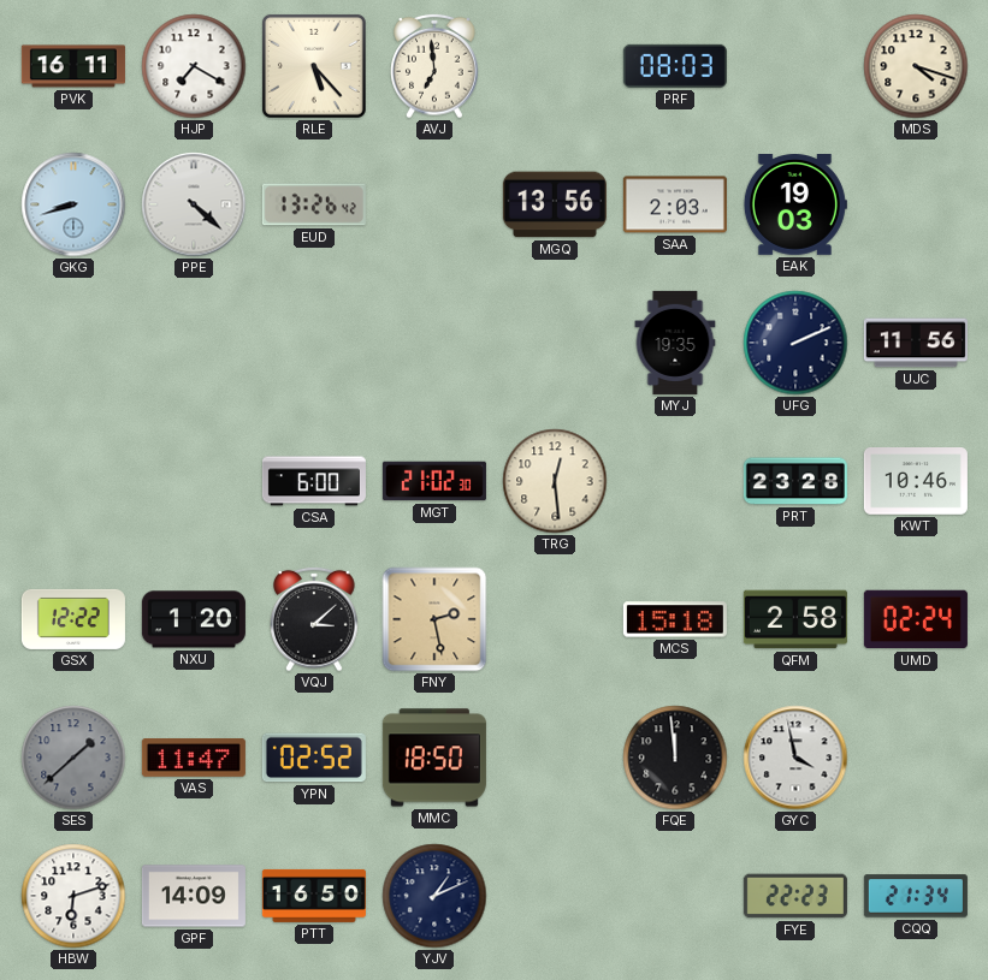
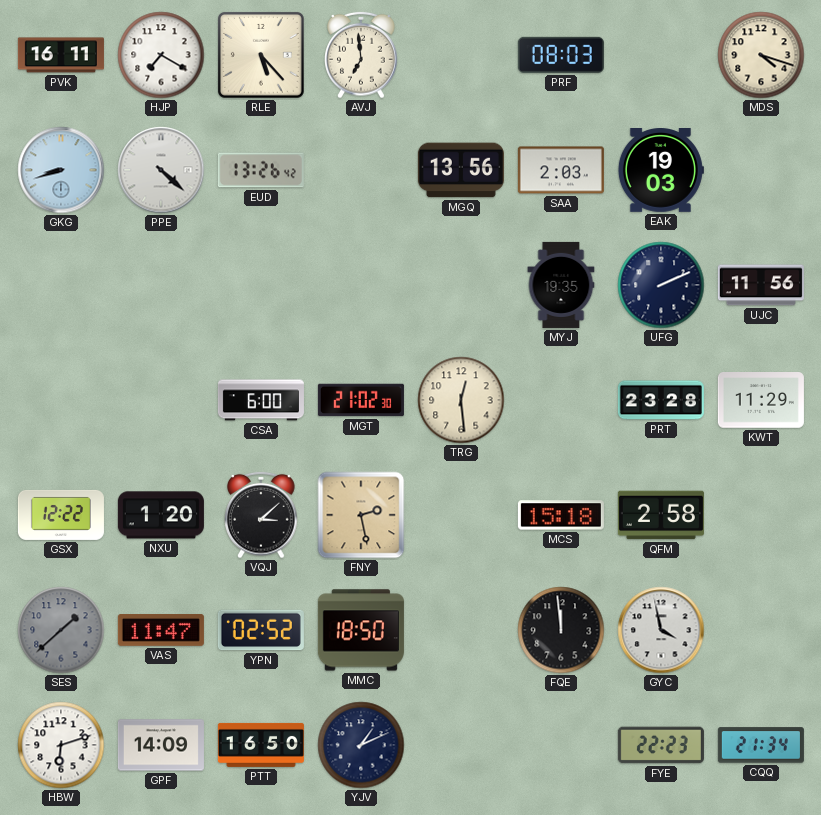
KWT: 10:46 -> 11:29
UMD: 02:24 -> none
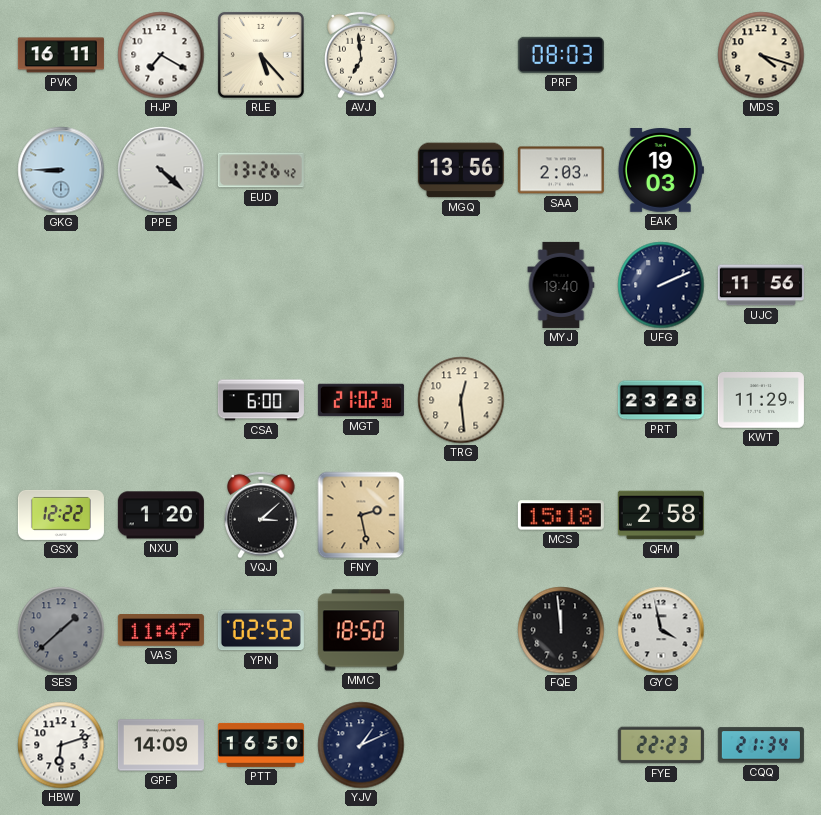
GKG: 8:42 -> 8:45
MYJ: 19:35 -> 19:40
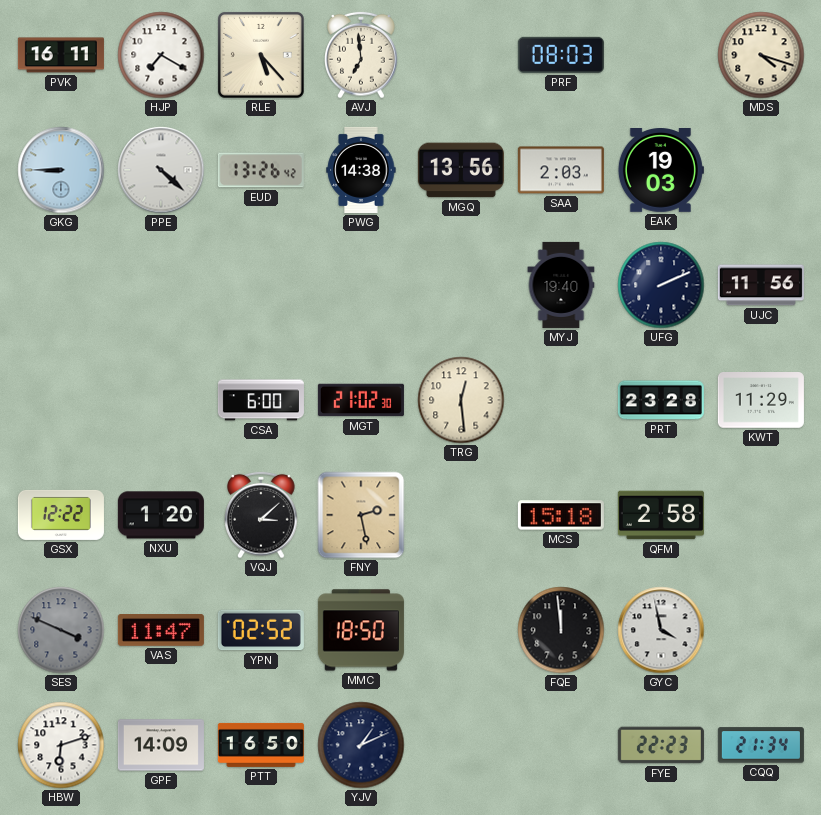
PWG: none -> 14:38
SES: 1:38 -> 3:49
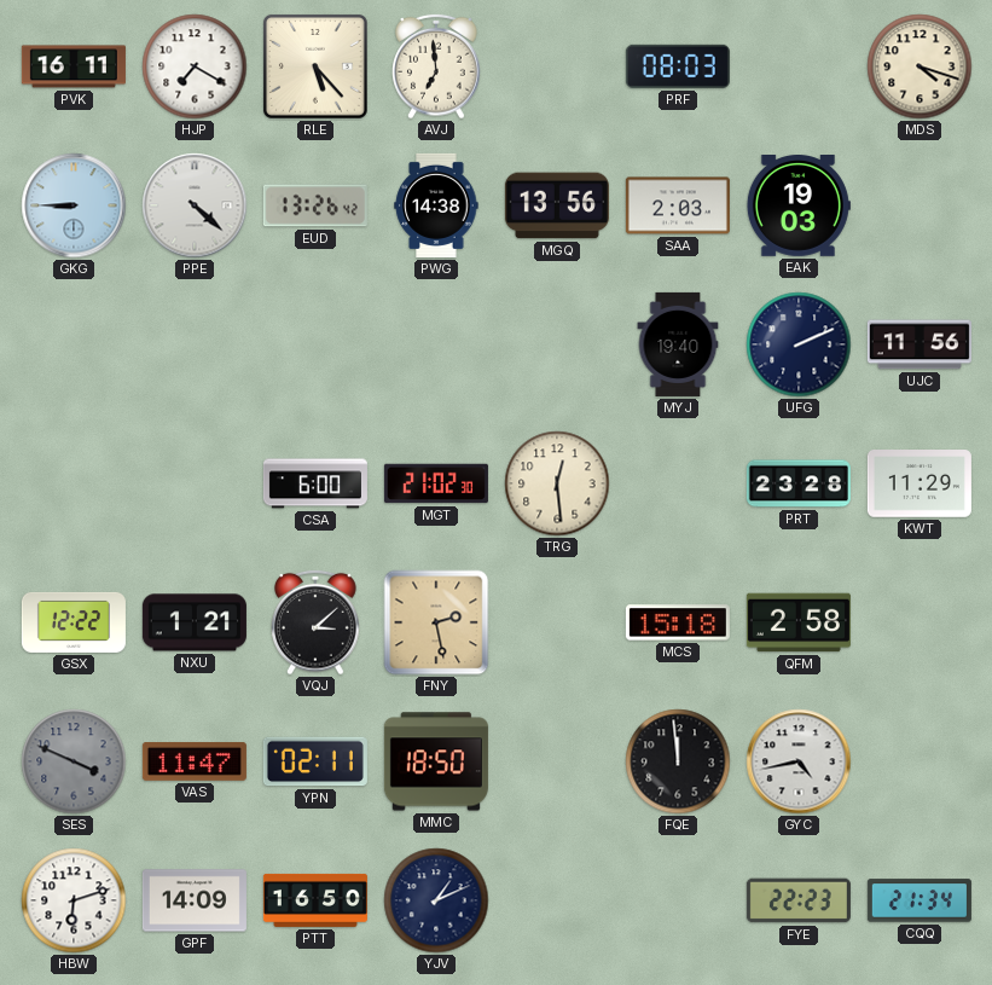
NXU: 1:20 -> 1:21
YPN: 02:52 -> 02:11
GYC: 3:58 -> 4:43
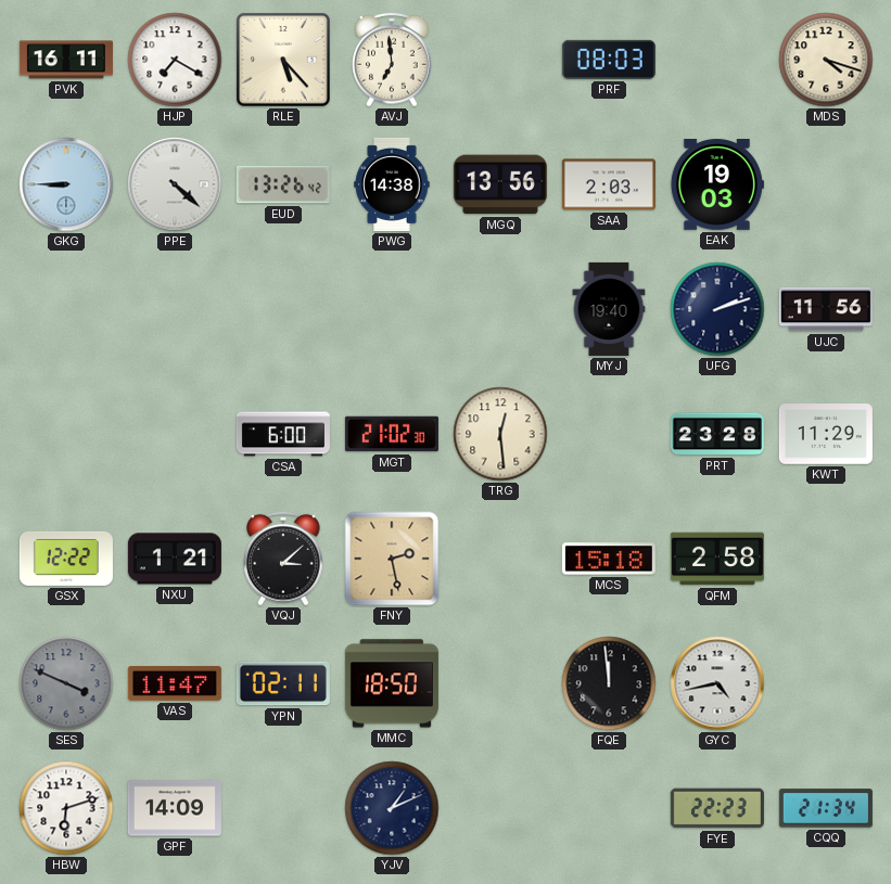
UFG: 2:11 -> 2:12
PTT: 16:50 -> none
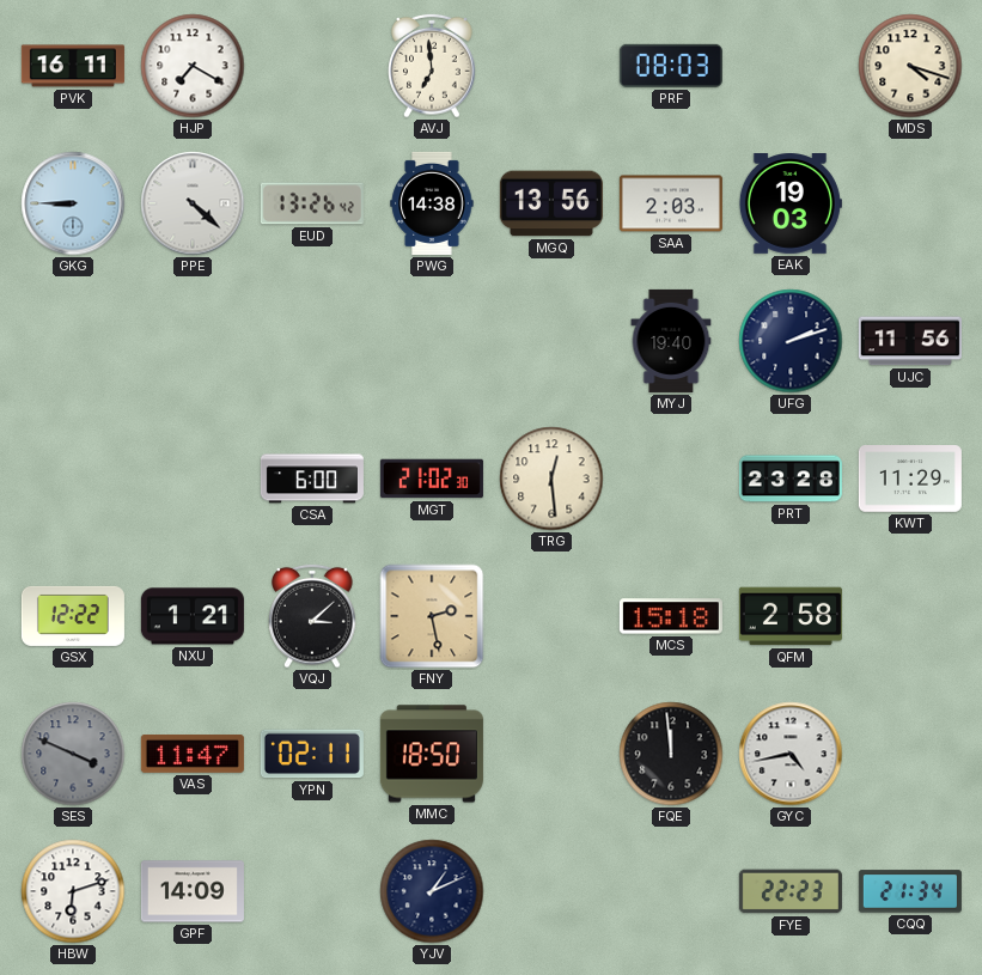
RLE: 5:23 -> none
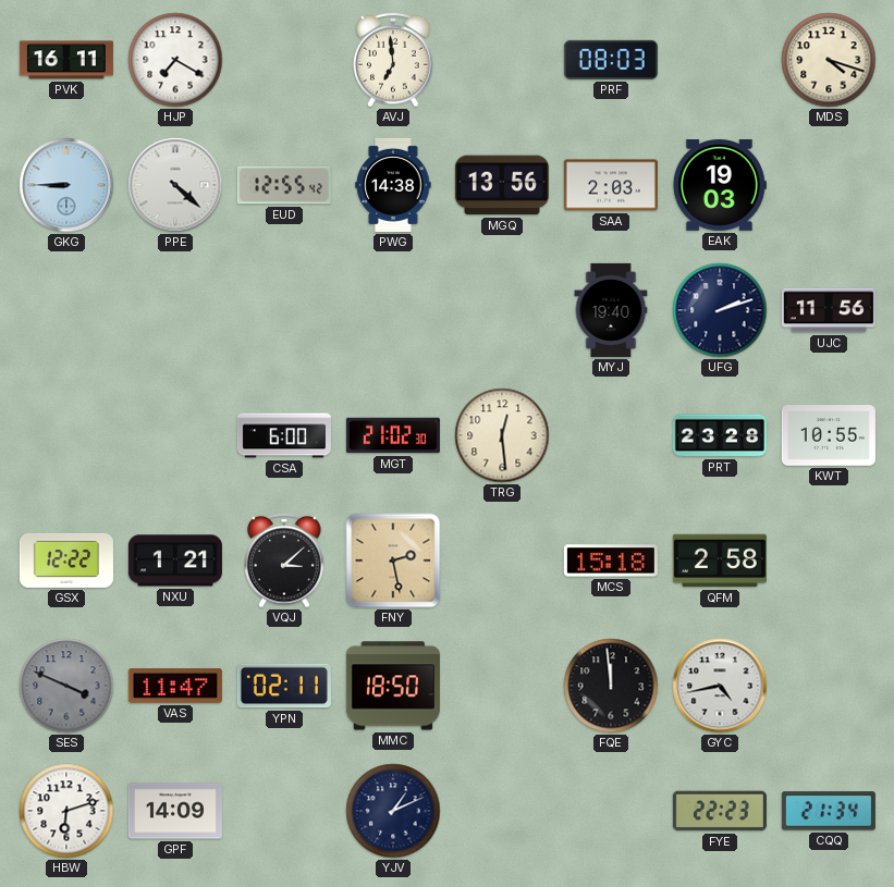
EUD: 13:26 -> 12:55
KWT: 11:29 -> 10:55
